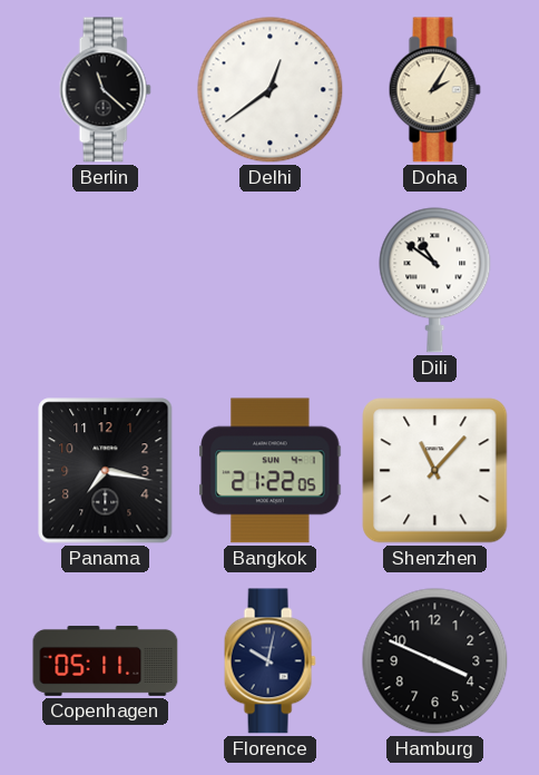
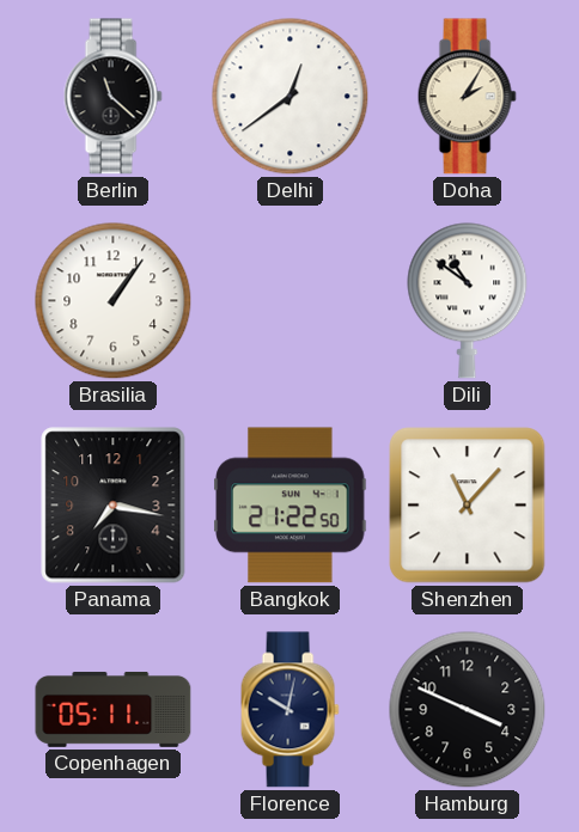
Brasilia: none -> 1:06
Bangkok: 21:22:05 -> 21:22:50
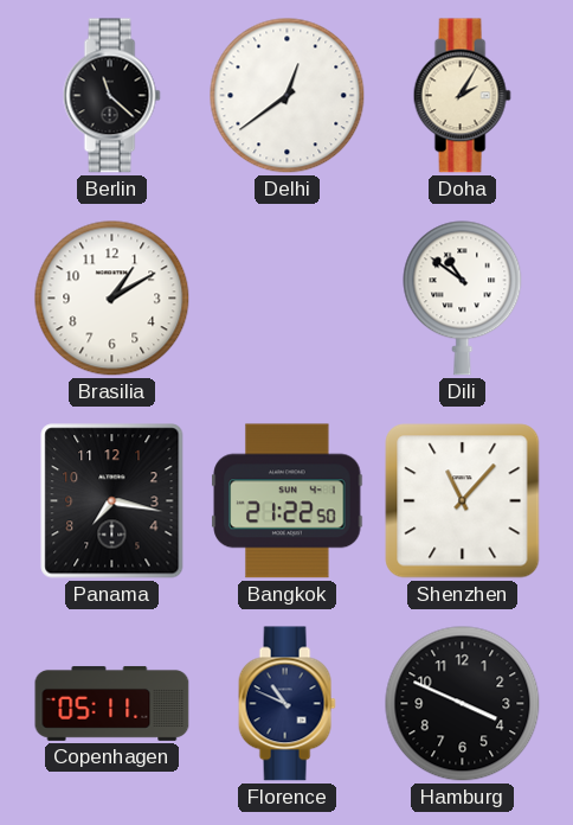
Brasilia: 1:06 -> 1:10
Florence: 10:02 -> 10:49
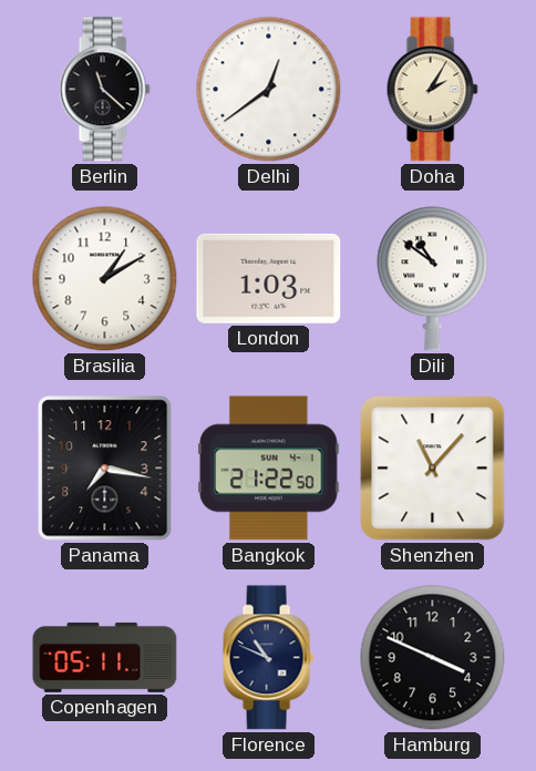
London: none -> 1:03
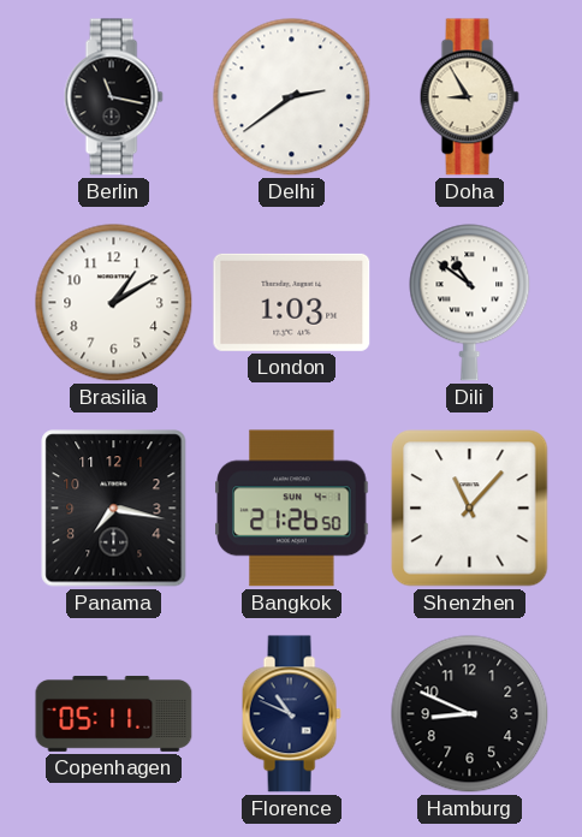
Berlin: 11:22 -> 11:17
Delhi: 12:39 -> 2:39
Doha: 2:05 -> 8:55
Bangkok: 21:22 -> 21:26
Hamburg: 3:49 -> 8:49
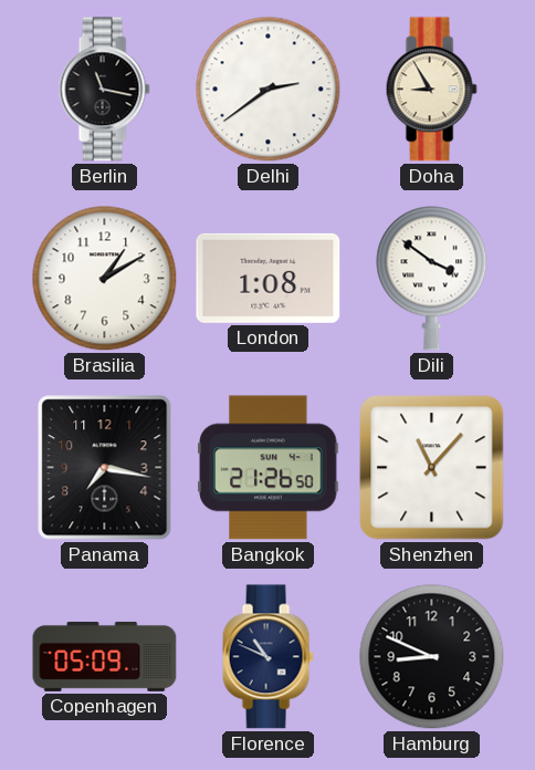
London: 1:03 -> 1:08
Dili: 10:51 -> 3:51
Copenhagen: 05:11 -> 05:09
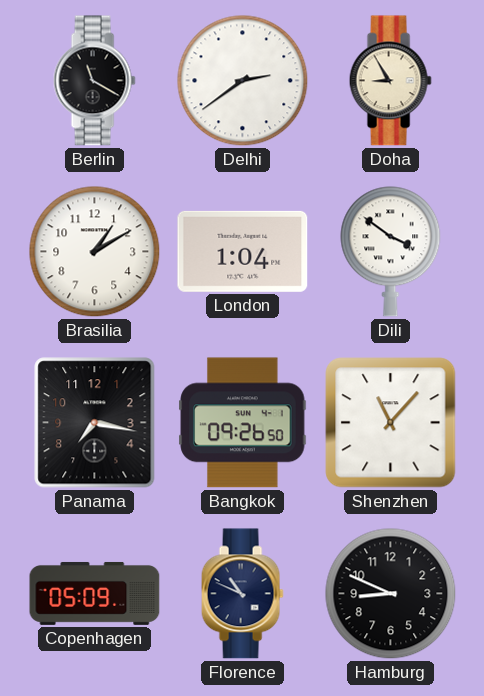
Berlin: 11:17 -> 11:20
London: 1:08 -> 1:04
Bangkok: 21:26 -> 09:26
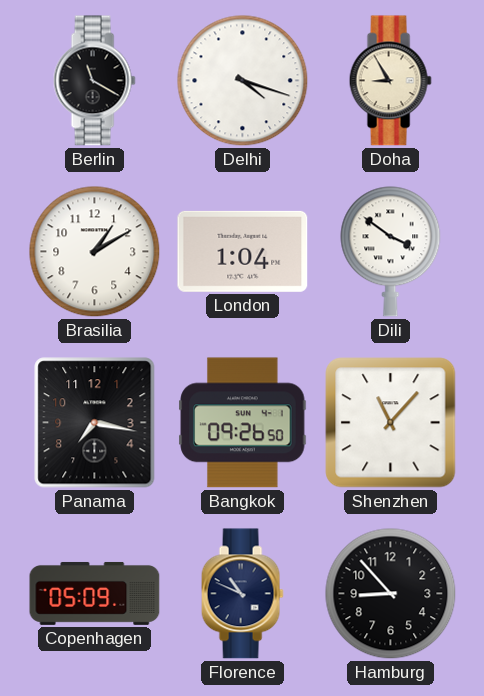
Delhi: 2:39 -> 4:18
Hamburg: 8:49 -> 8:53
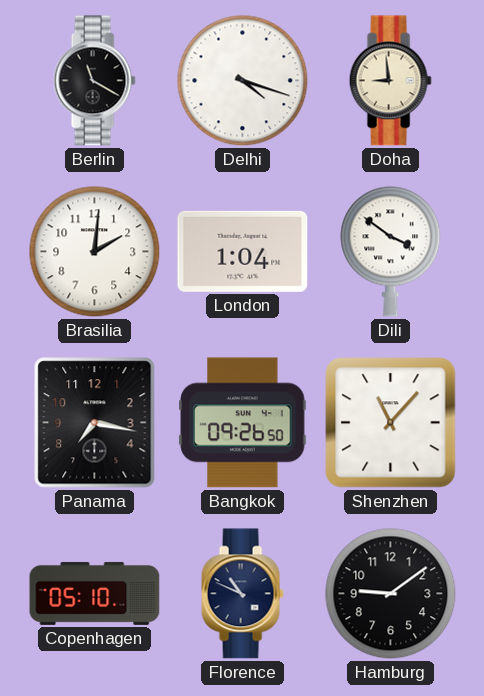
Doha: 8:55 -> 8:59
Brasilia: 1:10 -> 2:01
Copenhagen: 05:09 -> 05:10
Hamburg: 8:53 -> 9:09
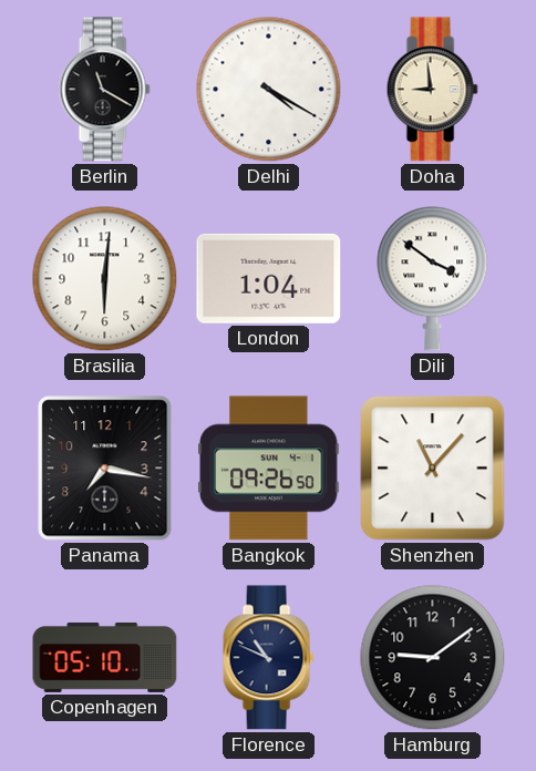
Delhi: 4:18 -> 4:20
Brasilia: 2:01 -> 6:01
